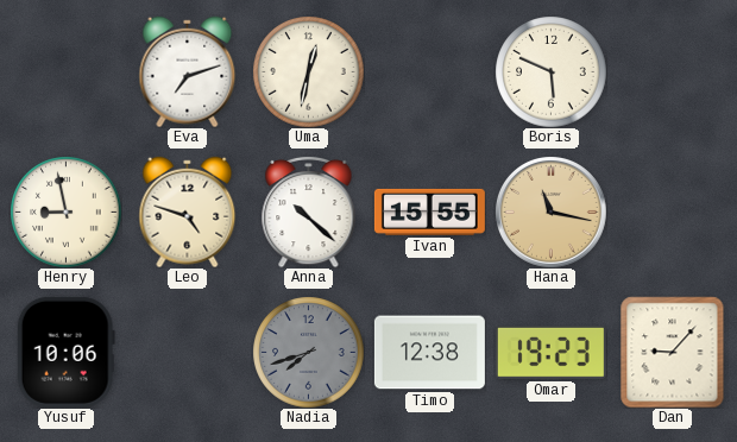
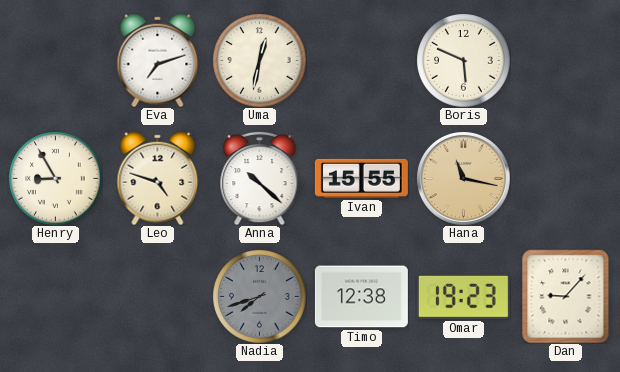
Henry: 8:58 -> 8:55
Yusuf: 10:06 -> none
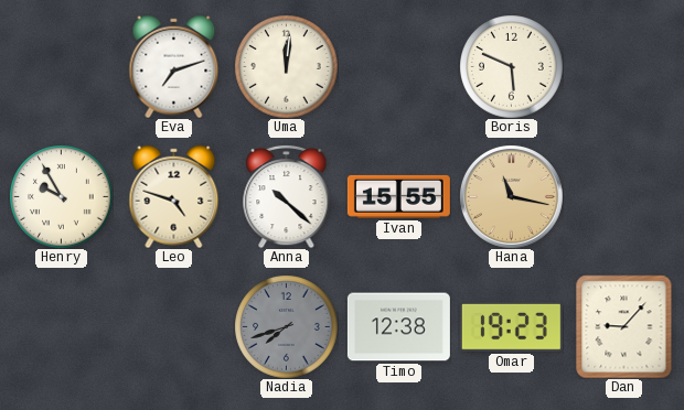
Uma: 12:32 -> 12:01
Henry: 8:55 -> 9:55
